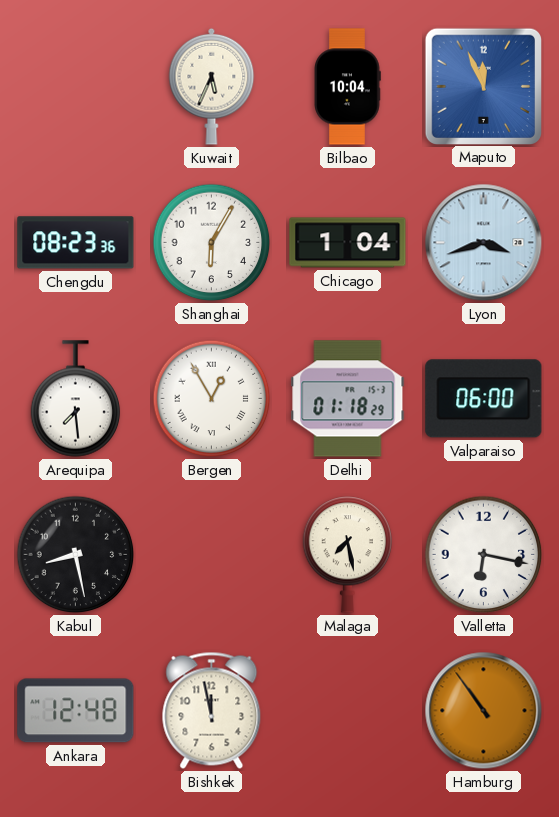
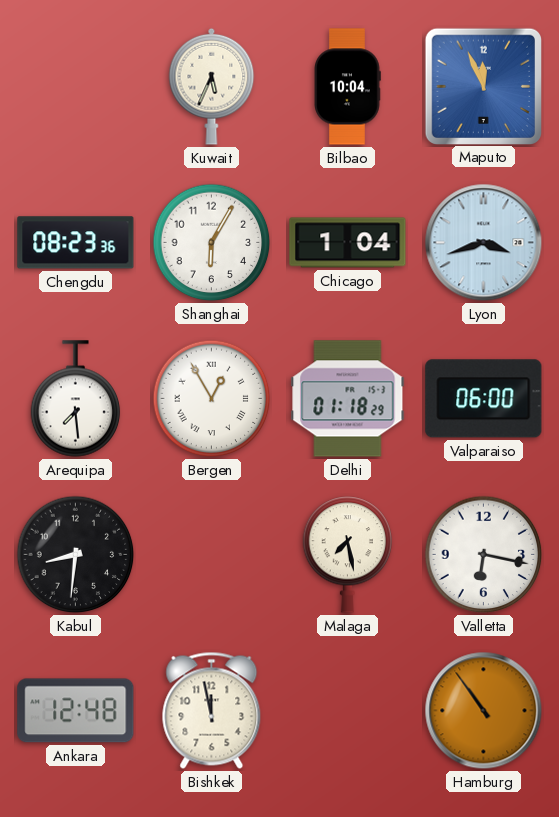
Kabul: 8:28 -> 8:31
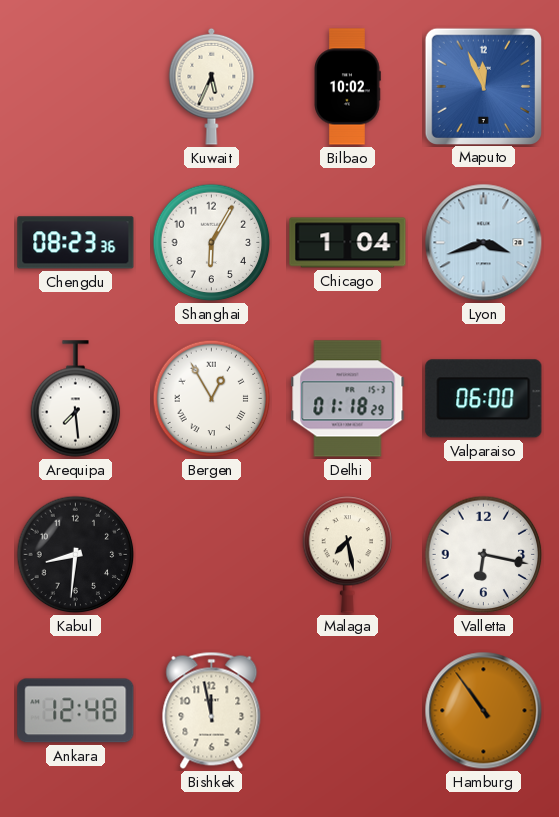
Bilbao: 10:04 -> 10:02
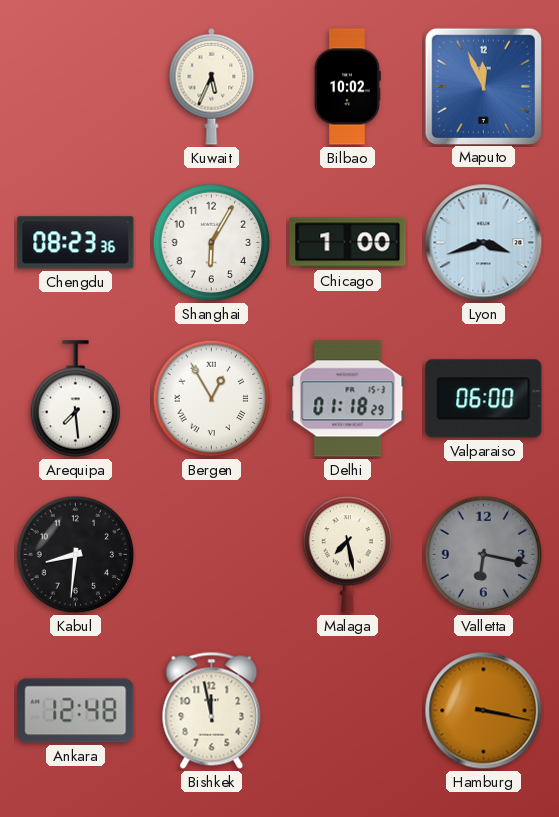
Chicago: 1:04 -> 1:00
Valletta dial: white -> grey
Hamburg: 10:54 -> 3:17
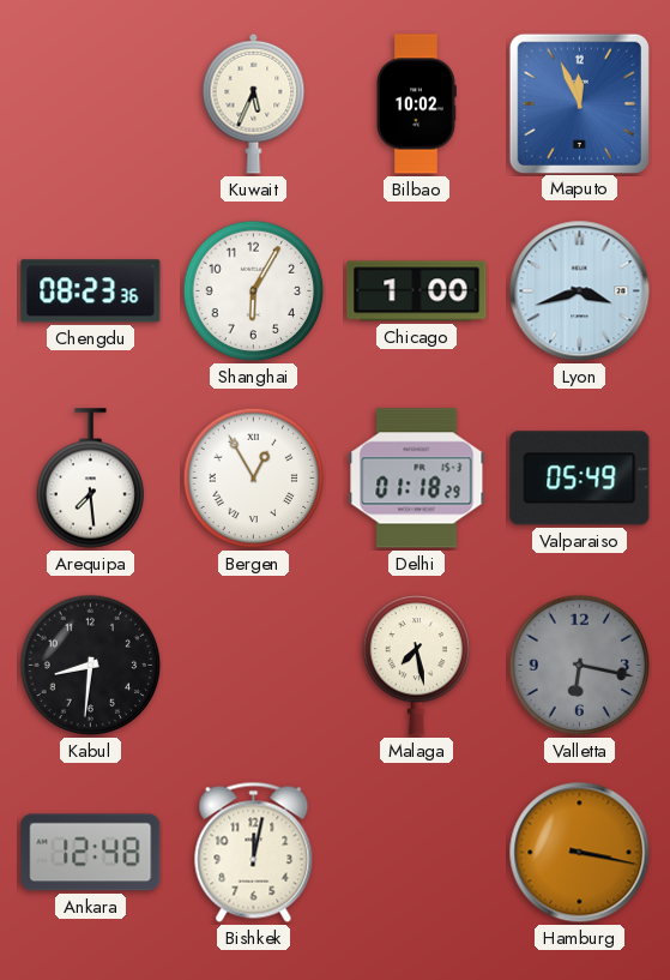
Valparaiso: 06:00 -> 05:49
Bishkek: 11:58 -> 12:02
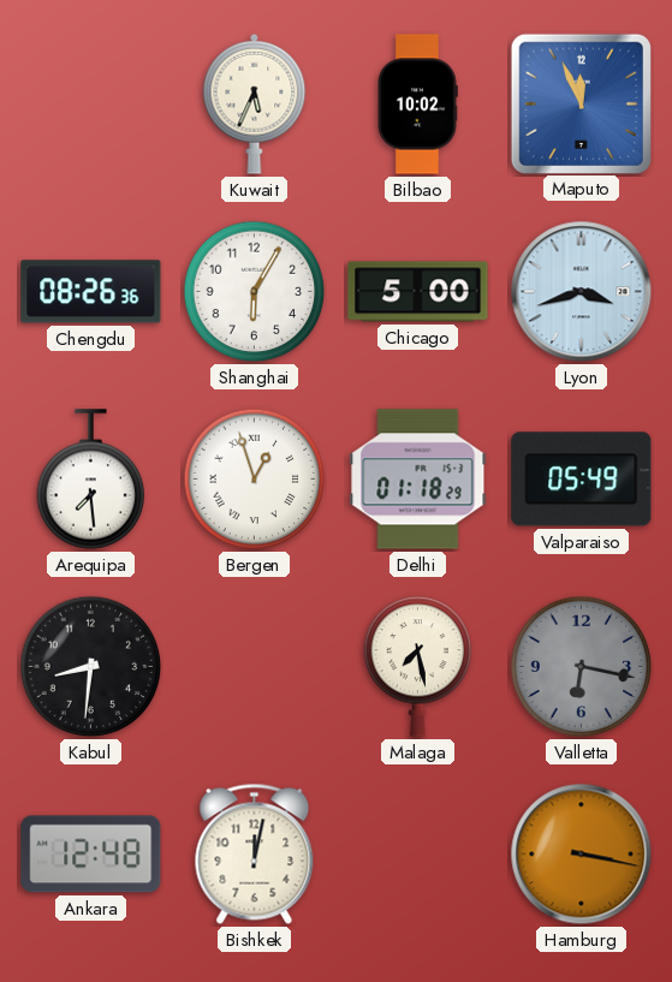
Chengdu: 08:23 -> 08:26
Chicago: 1:00 -> 5:00
Bergen: 12:55 -> 12:57
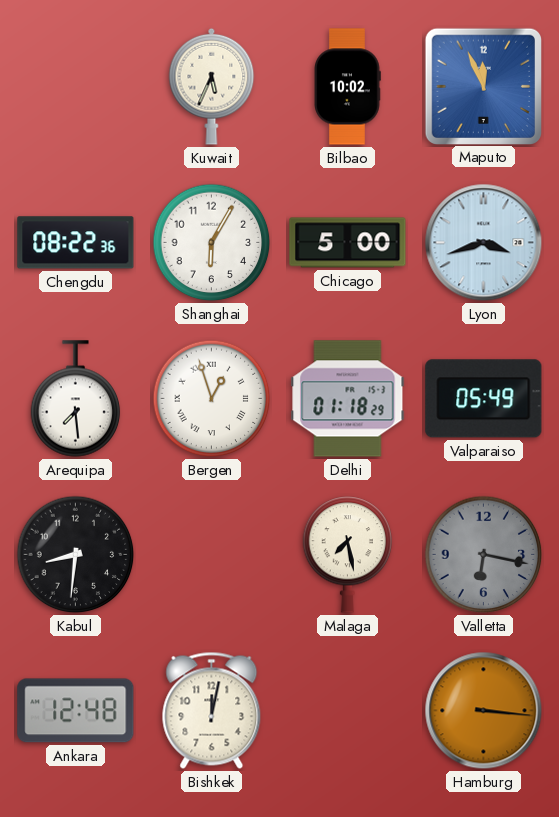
Chengdu: 08:26 -> 08:22
Hamburg: 3:17 -> 3:16
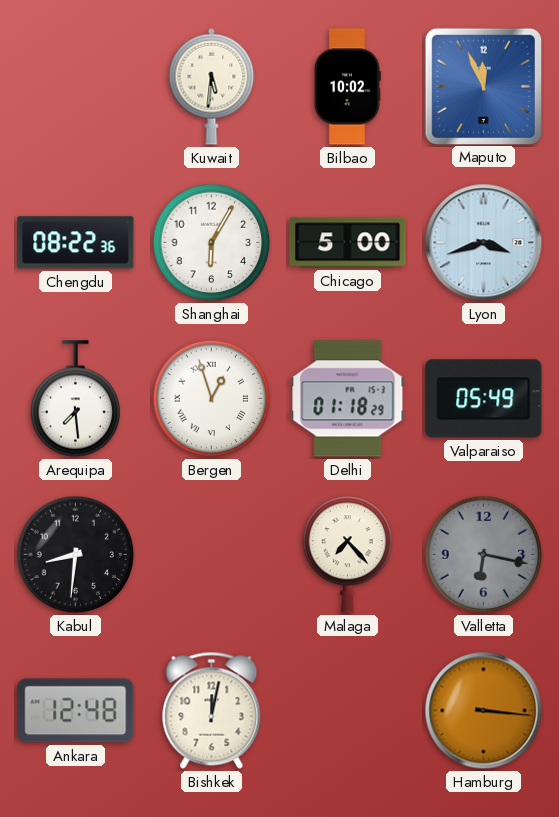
Kuwait: 5:34 -> 5:31
Malaga: 7:28 -> 7:23
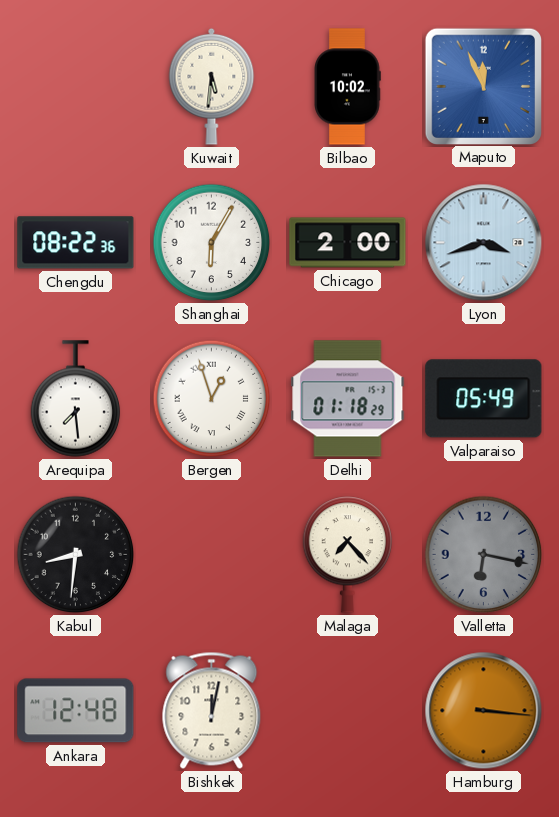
Chicago: 5:00 -> 2:00
